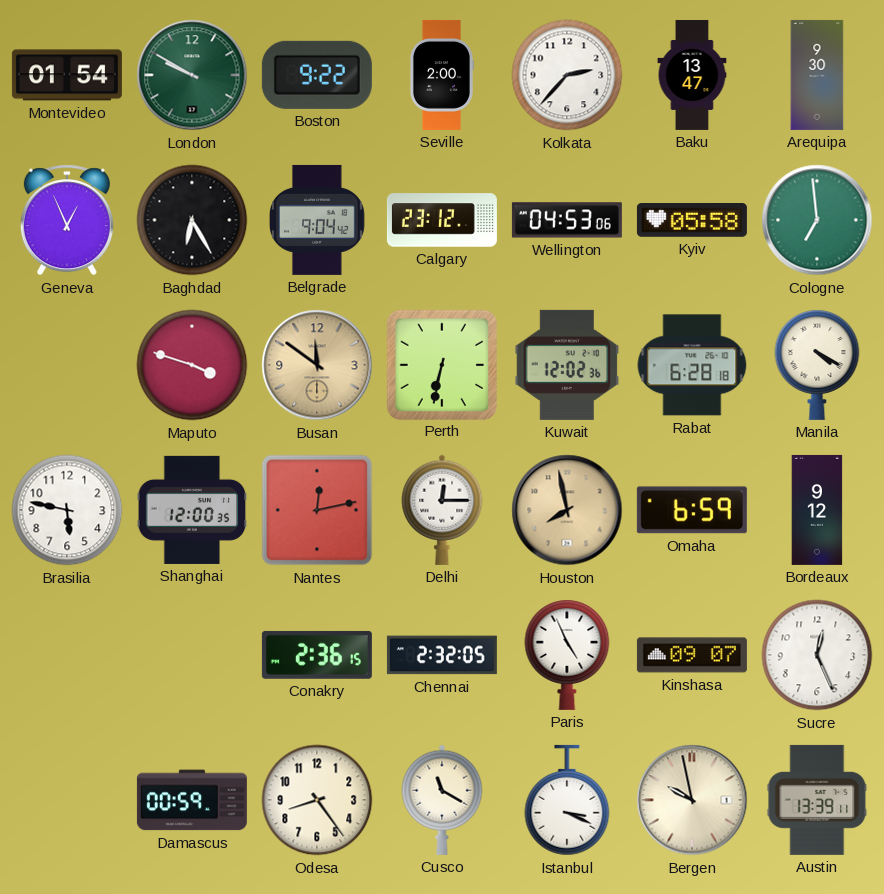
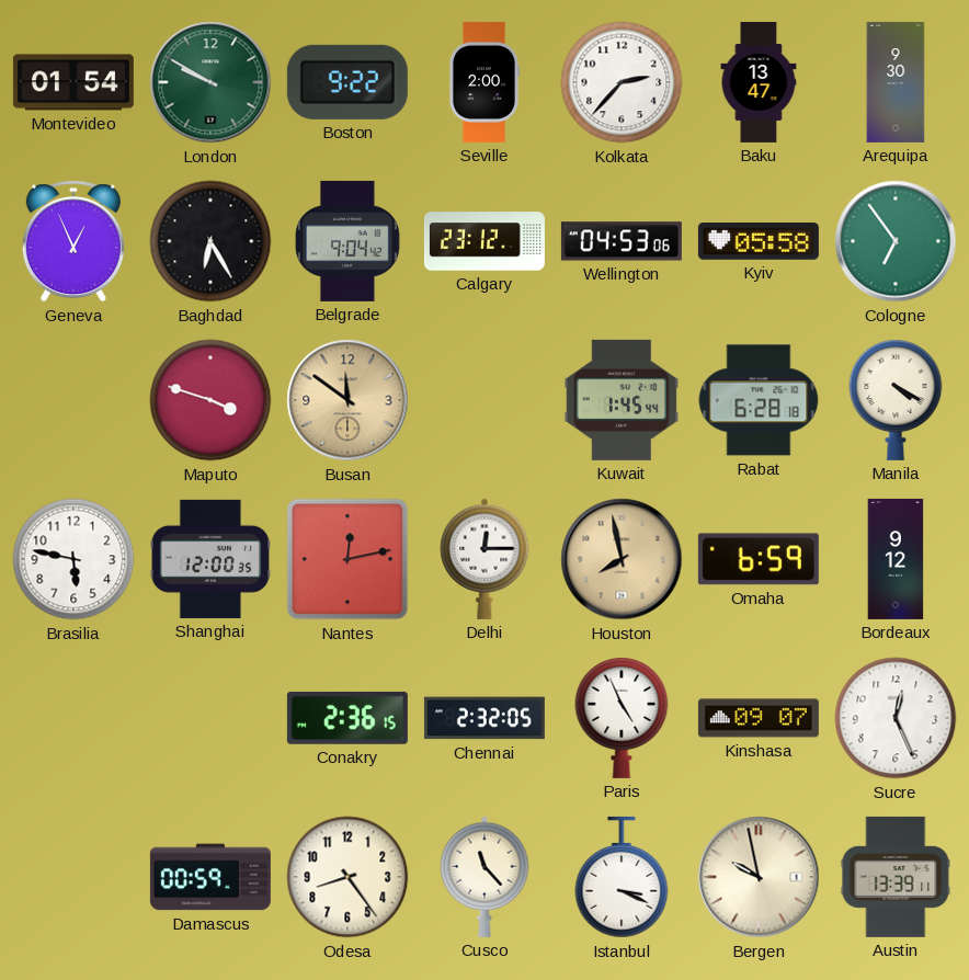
Cologne: 6:59 -> 6:54
Perth: 6:32 -> none
Kuwait: 12:02 -> 1:45
Cusco: 11:20 -> 11:23
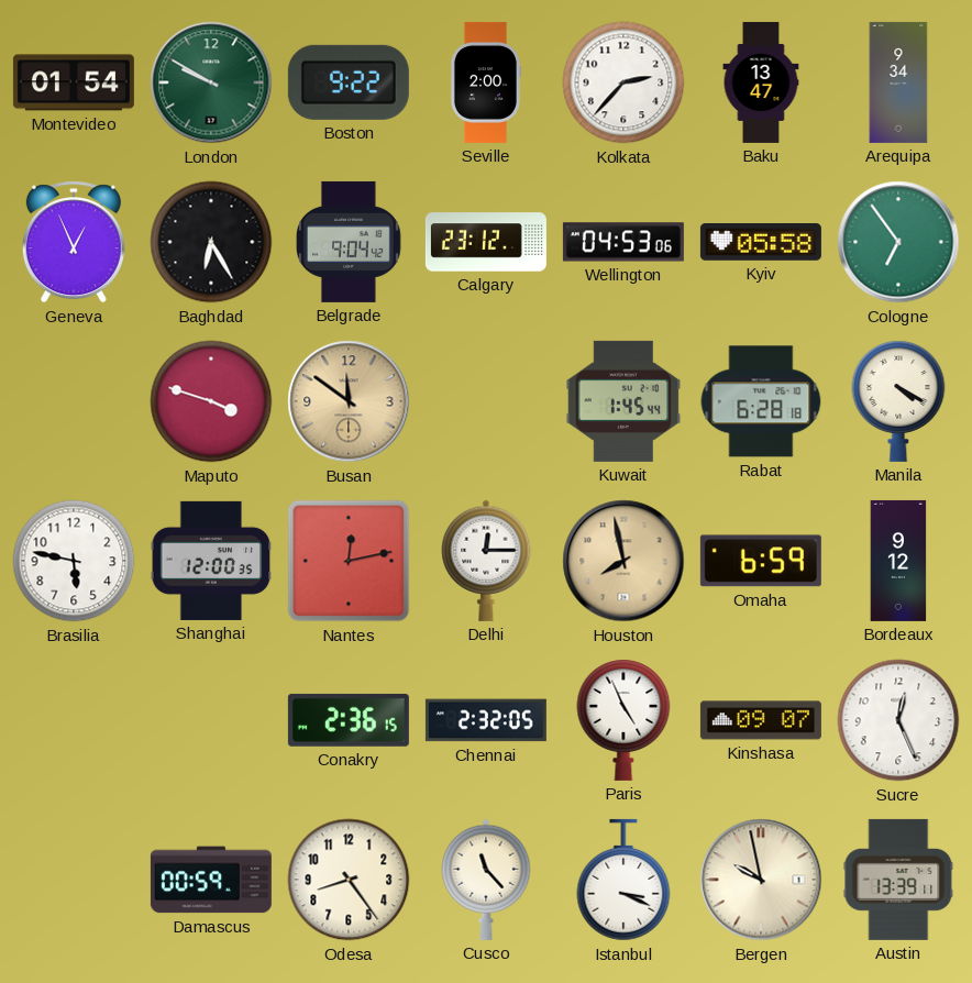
Arequipa: 9:30 -> 9:34
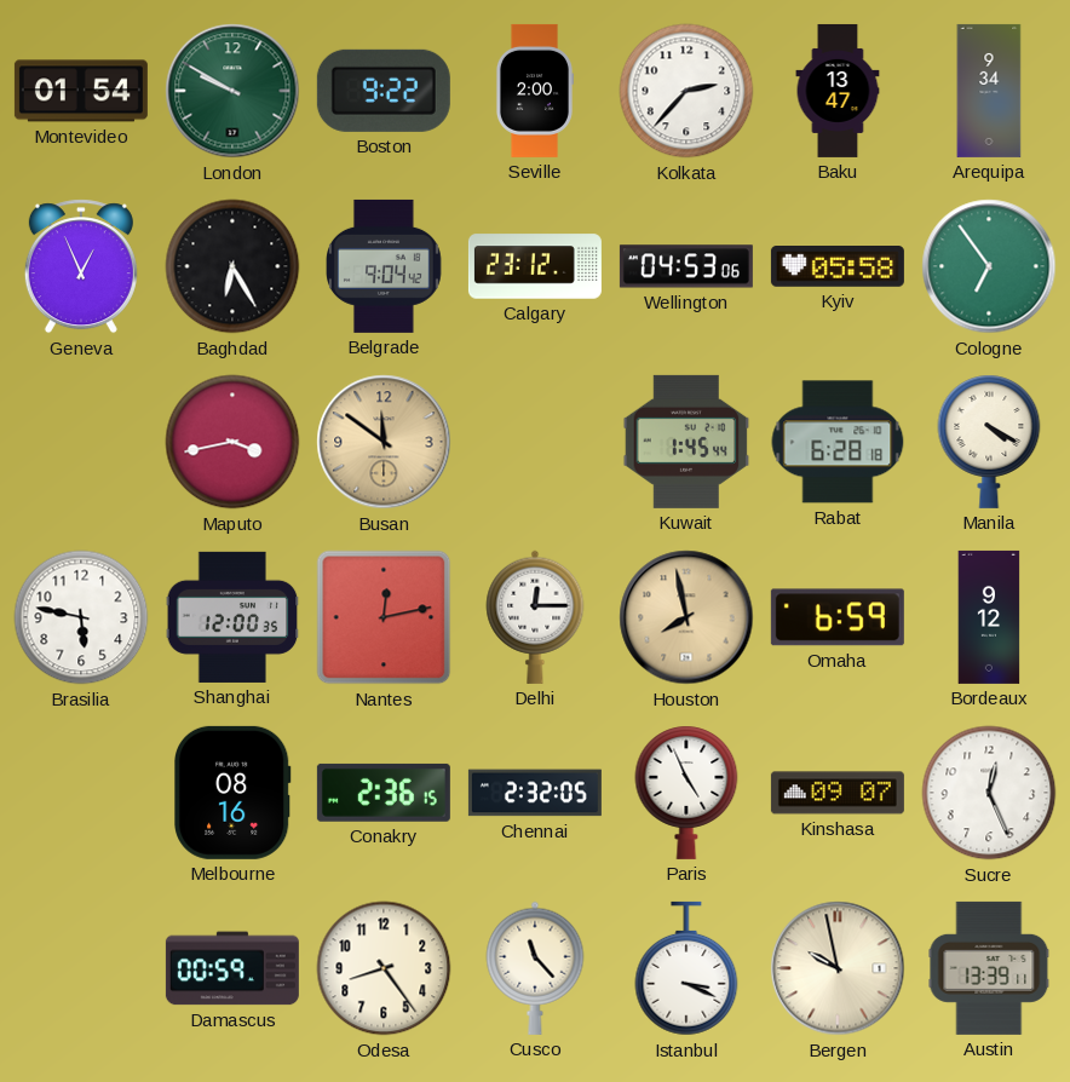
Maputo: 3:48 -> 3:43
Melbourne: none -> 08:16
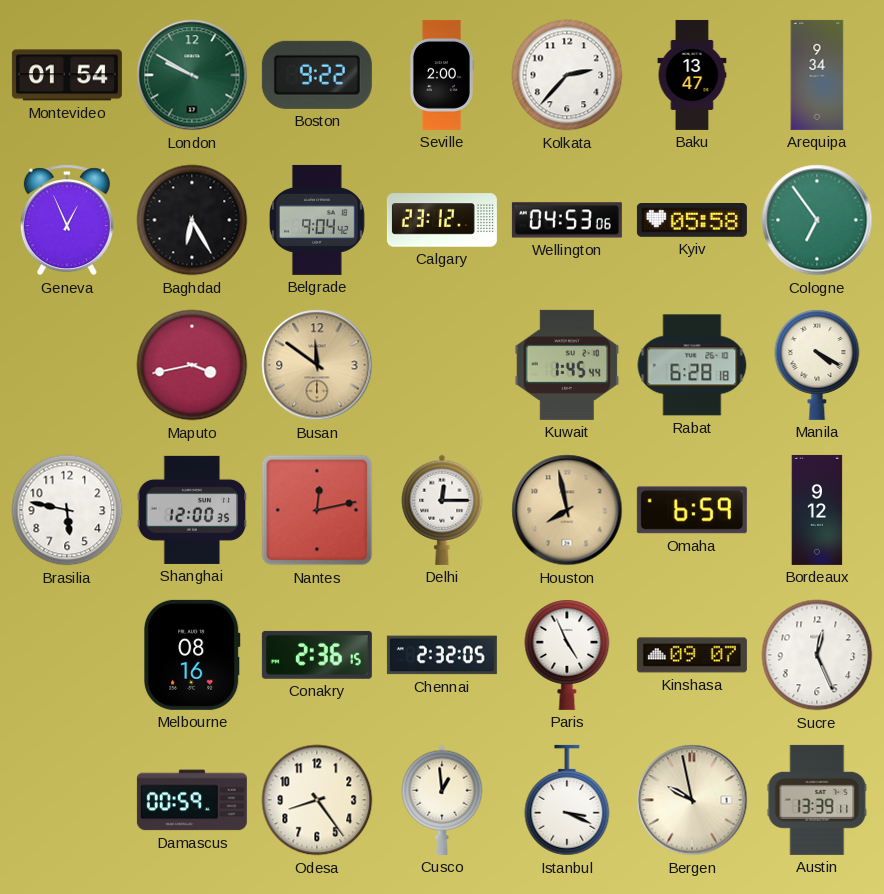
Cusco: 11:23 -> 12:59
